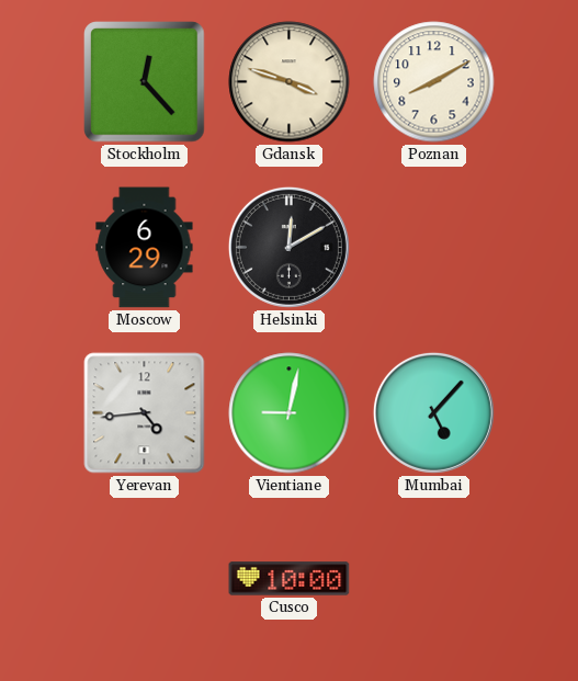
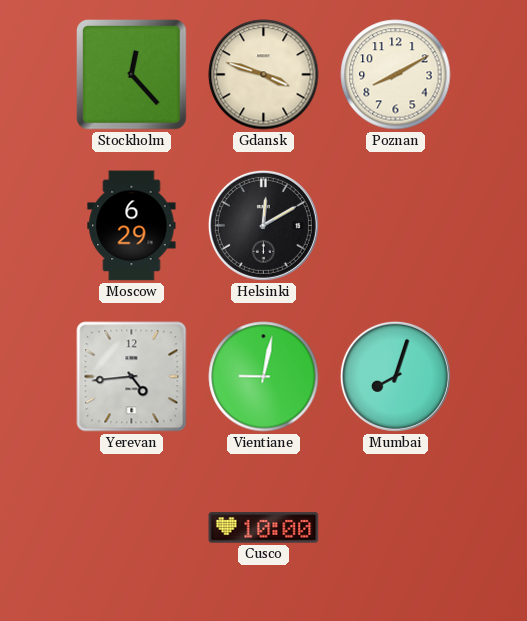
Mumbai: 5:07 -> 8:03
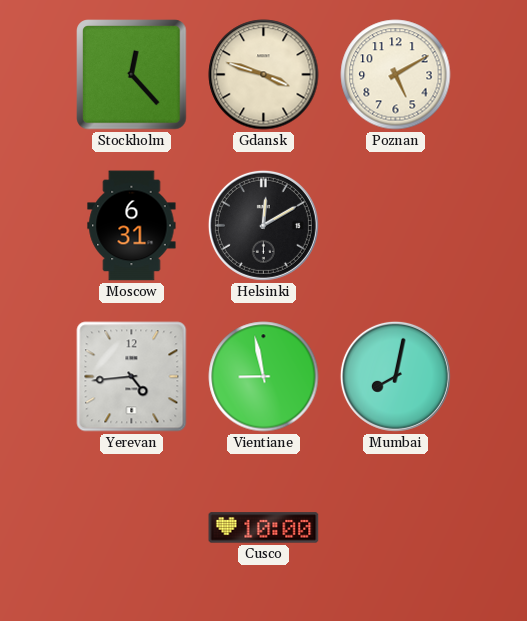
Poznan: 8:10 -> 5:10
Moscow: 6:29 -> 6:31
Vientiane: 9:02 -> 8:58
Mumbai: 8:03 -> 8:02
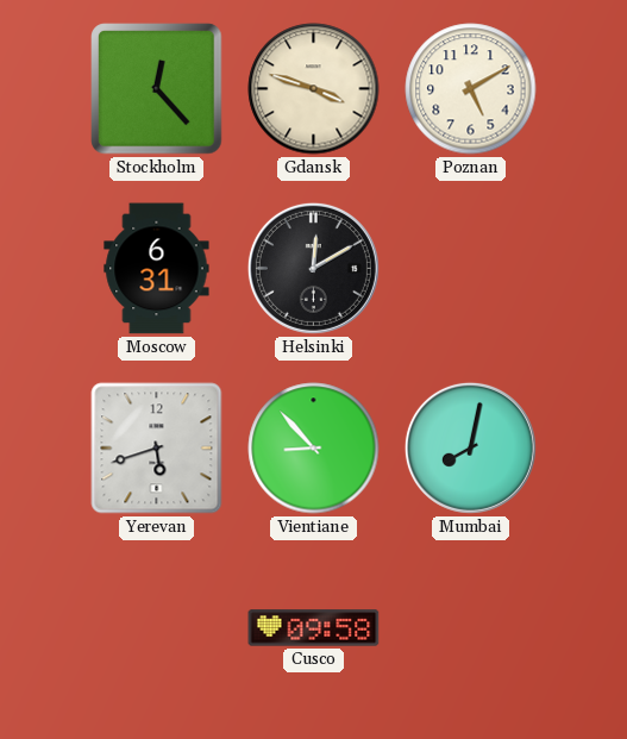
Yerevan: 4:44 -> 5:42
Vientiane: 8:58 -> 8:53
Cusco: 10:00 -> 09:58
